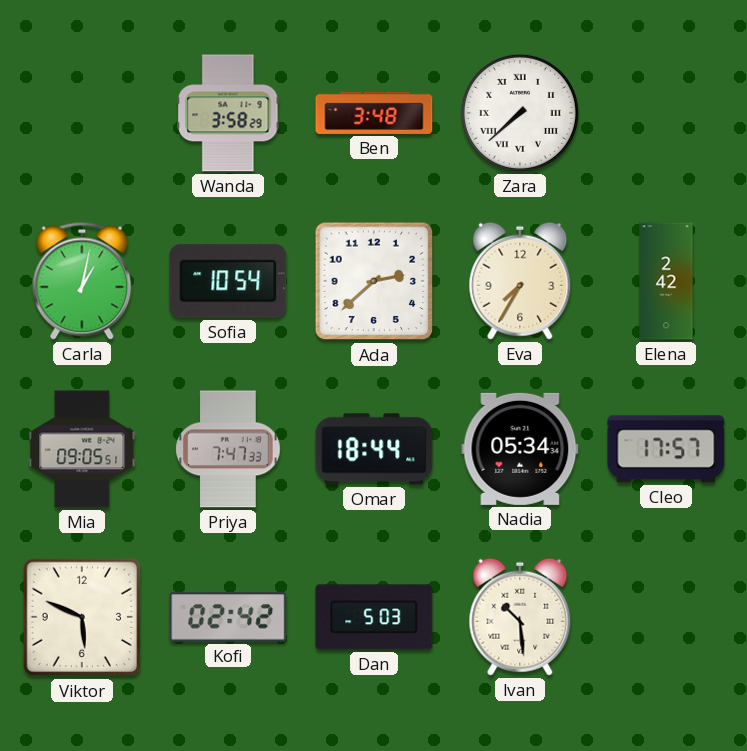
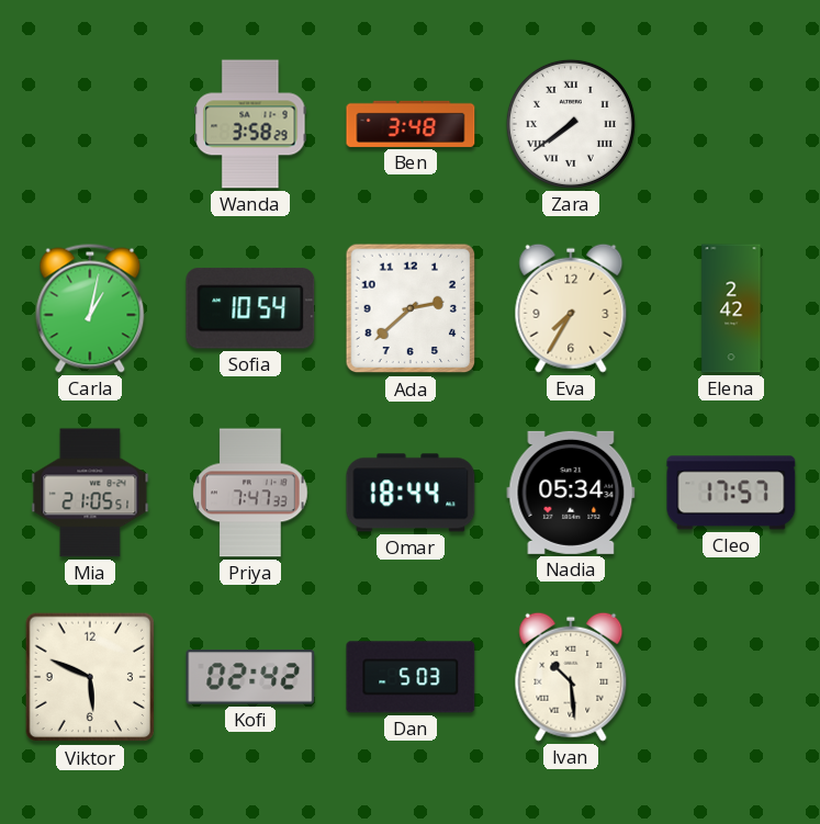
Zara: 7:38 -> 7:39
Mia: 09:05 -> 21:05
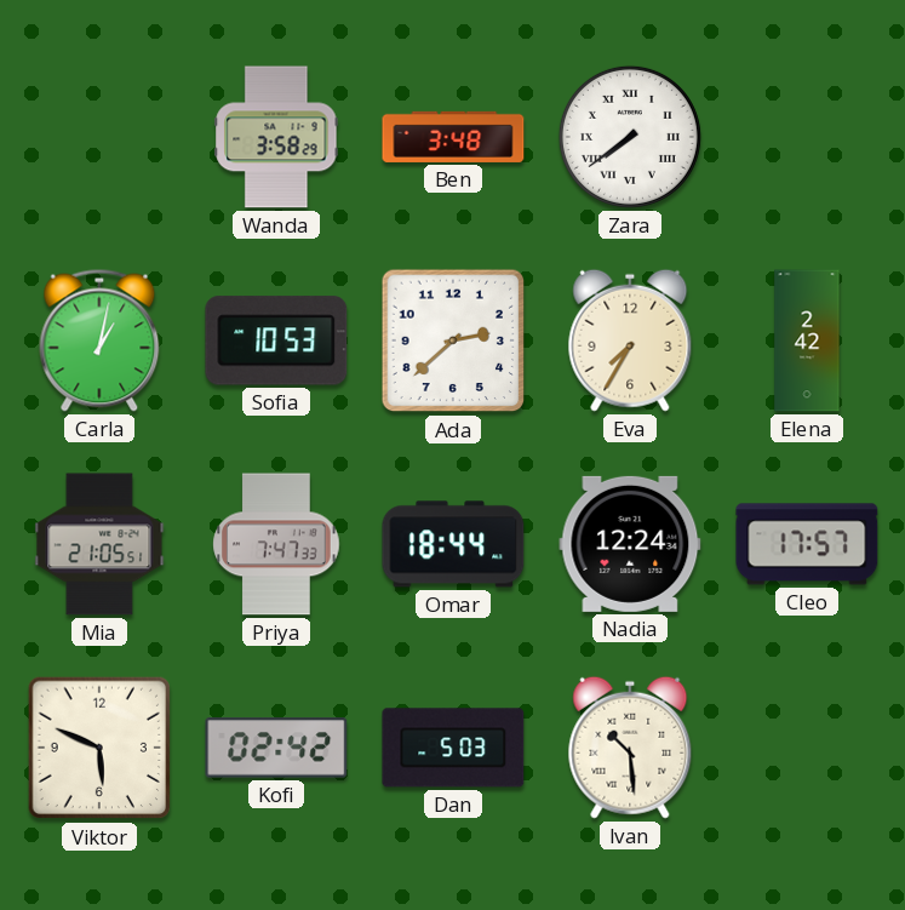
Sofia: 10:54 -> 10:53
Nadia: 05:34 -> 12:24
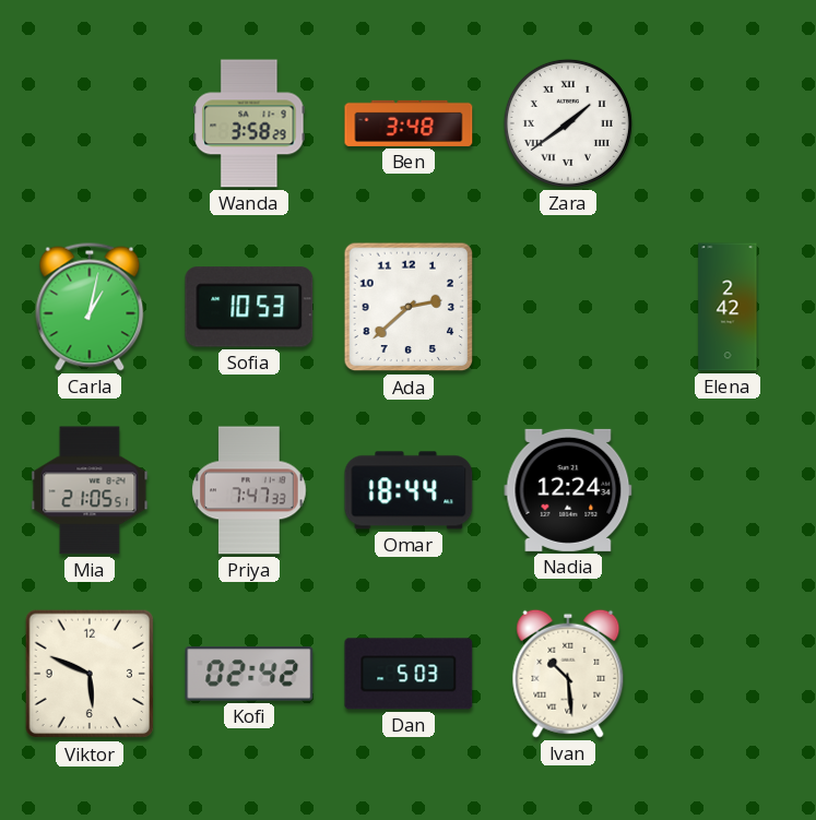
Zara: 7:39 -> 1:39
Eva: 7:35 -> none
Cleo: 17:57 -> none
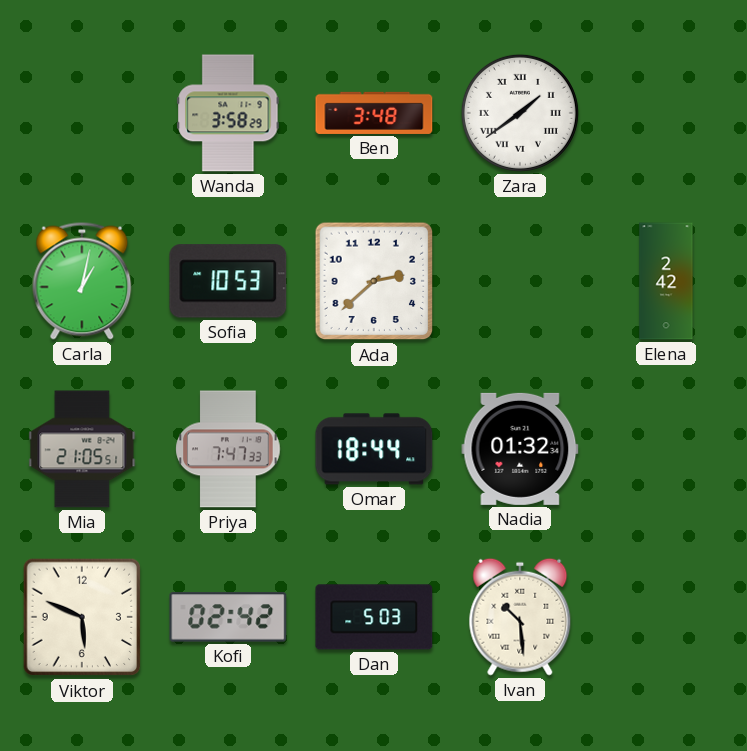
Nadia: 12:24 -> 01:32
